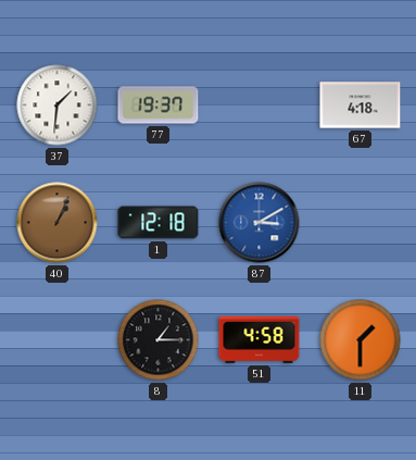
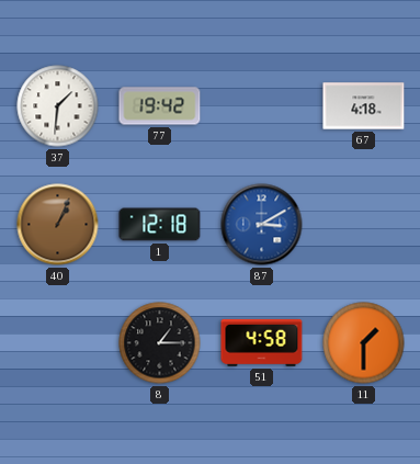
77: 19:37 -> 19:42
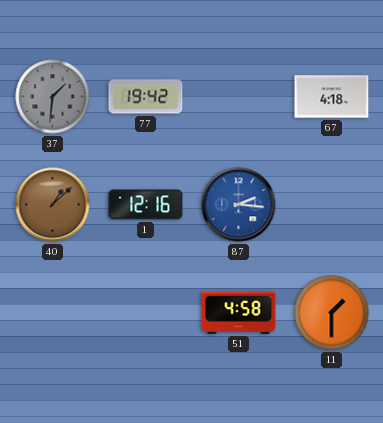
37 dial: white -> grey
40: 1:04 -> 1:08
1: 12:18 -> 12:16
87: 3:10 -> 2:16
8: 1:15 -> none
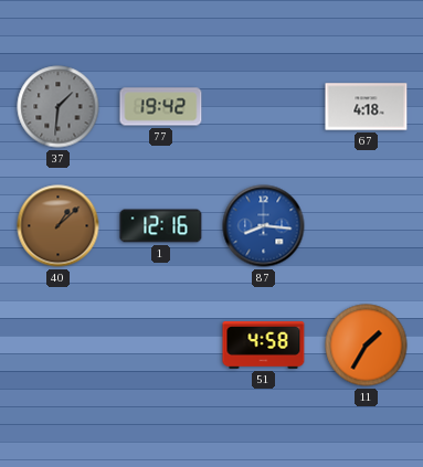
87: 2:16 -> 8:16
11: 1:30 -> 1:35
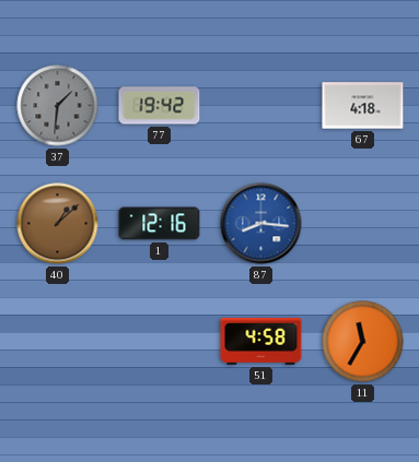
11: 1:35 -> 11:35
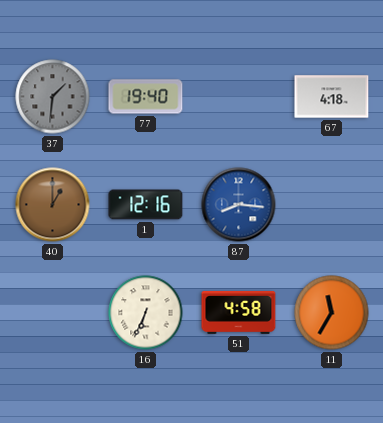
77: 19:42 -> 19:40
40: 1:08 -> 1:00
16: none -> 6:34
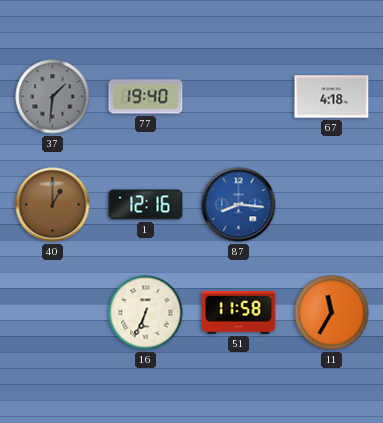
51: 4:58 -> 11:58
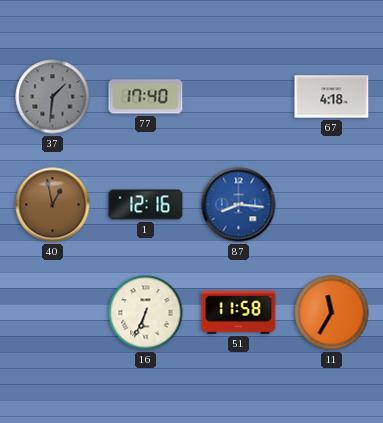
77: 19:40 -> 17:40
40: 1:00 -> 12:58
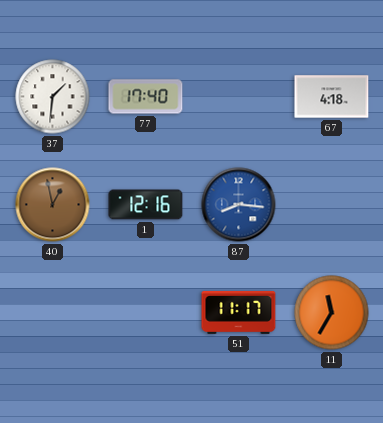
37 dial: grey -> white
16: 6:34 -> none
51: 11:58 -> 11:17
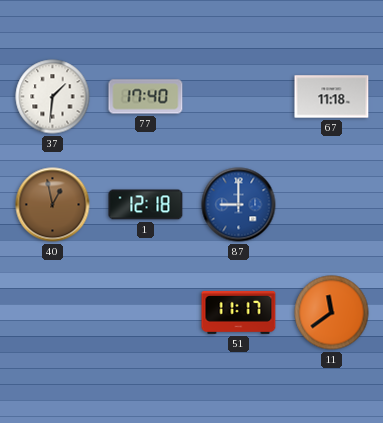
67: 4:18 -> 11:18
1: 12:16 -> 12:18
87: 8:16 -> 9:00
11: 11:35 -> 11:39
